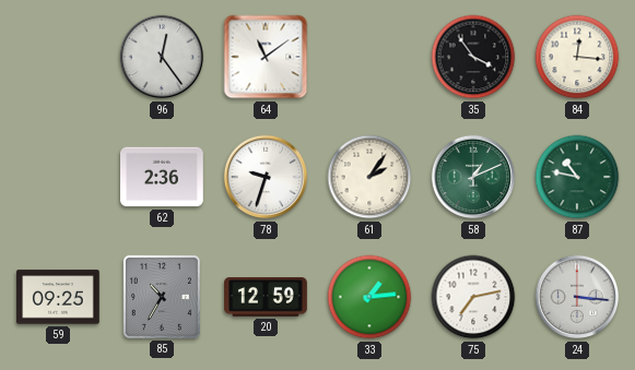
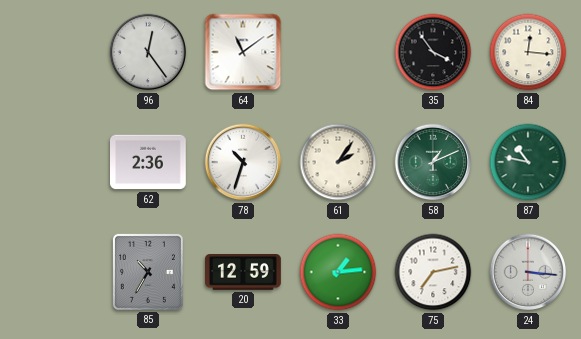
78: 9:33 -> 10:33
59: 09:25 -> none
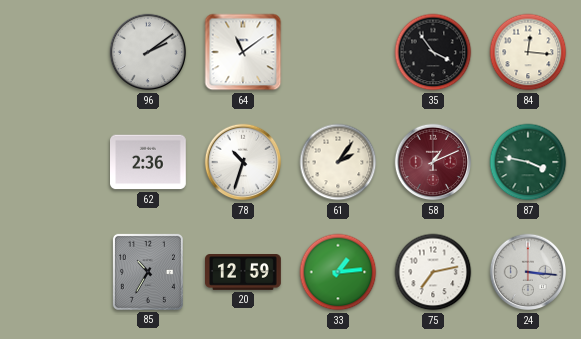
96: 12:24 -> 2:09
58 dial: green -> burgundy
87: 10:47 -> 3:47
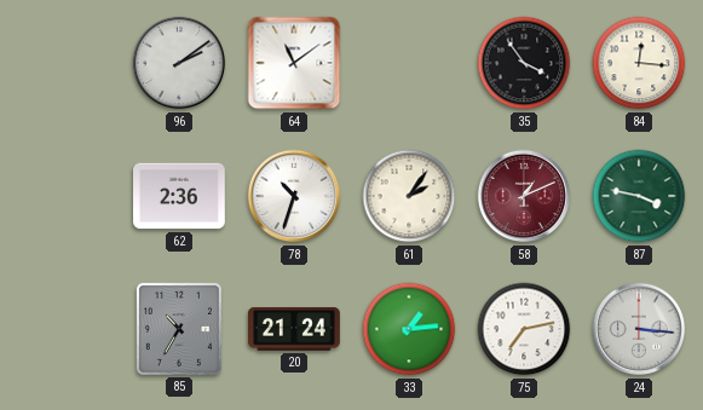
20: 12:59 -> 21:24
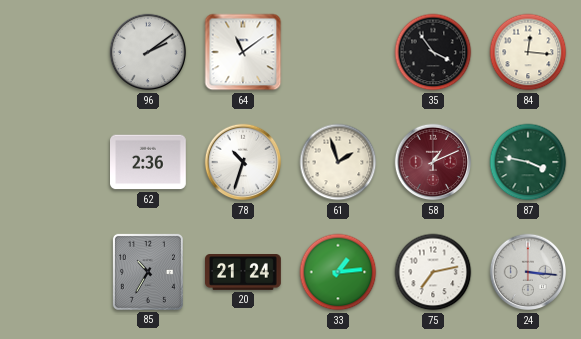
61: 2:06 -> 1:57
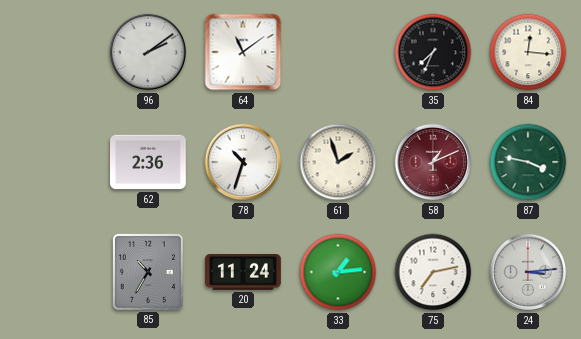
35: 3:54 -> 7:34
20: 21:24 -> 11:24
24: 3:16 -> 3:14
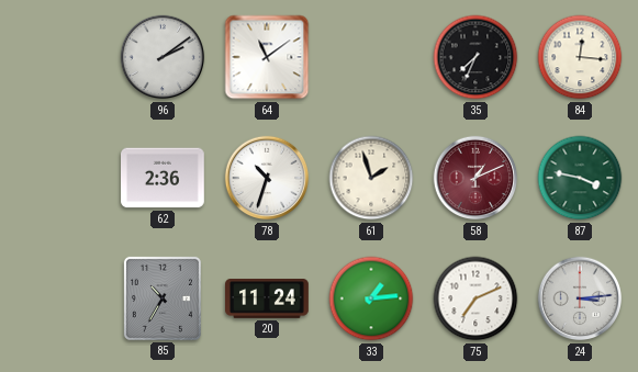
75: 7:13 -> 7:11
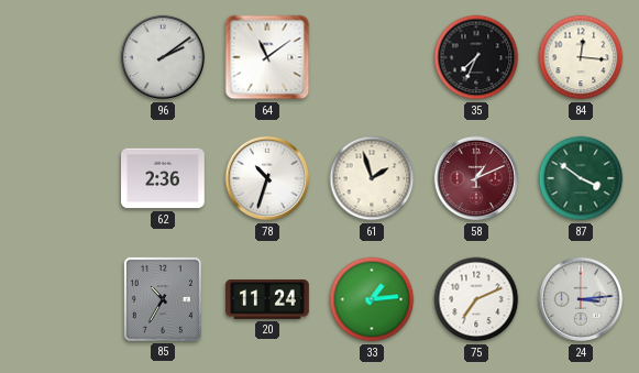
87: 3:47 -> 3:51
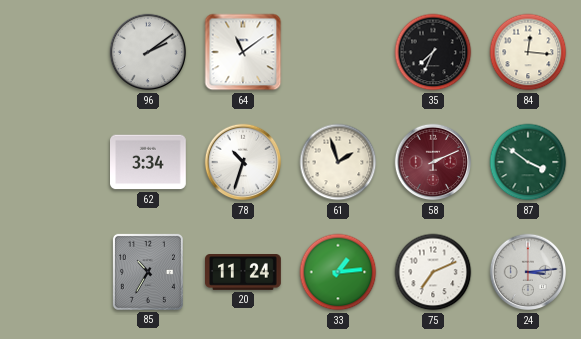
62: 2:36 -> 3:34
58: 1:11 -> 2:11
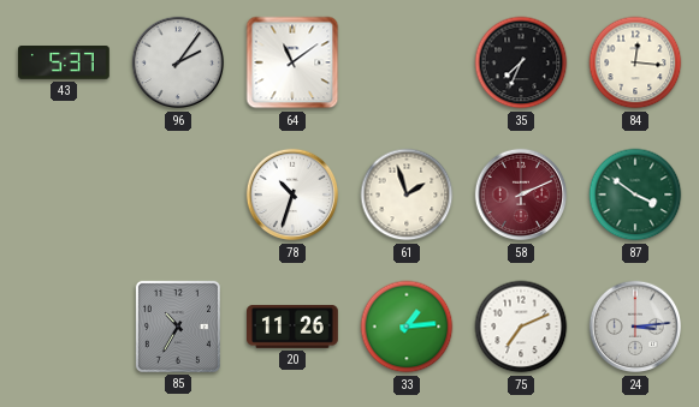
43: none -> 5:37
96: 2:09 -> 2:06
62: 3:34 -> none
20: 11:24 -> 11:26
